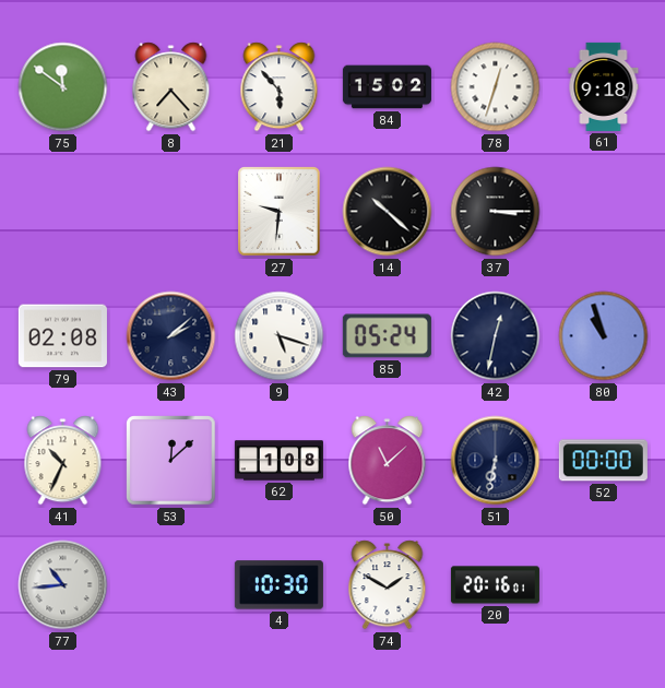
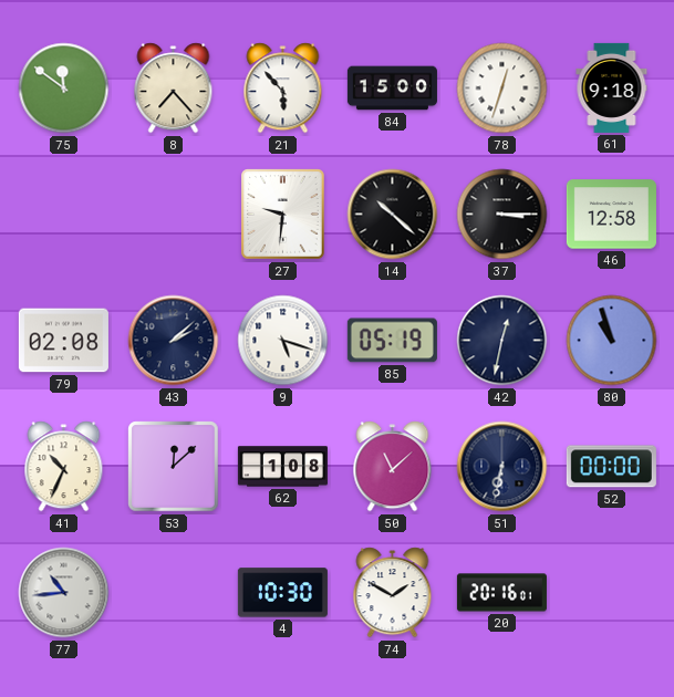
84: 15:02 -> 15:00
46: none -> 12:58
85: 05:24 -> 05:19
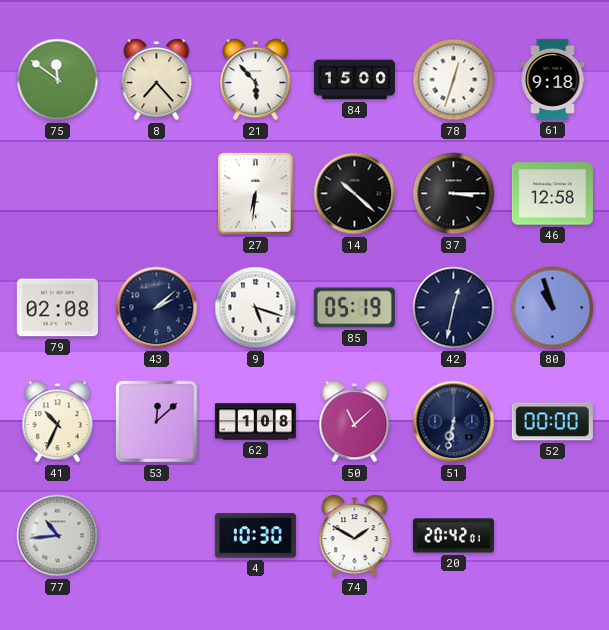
27: 9:31 -> 6:31
20: 20:16 -> 20:42
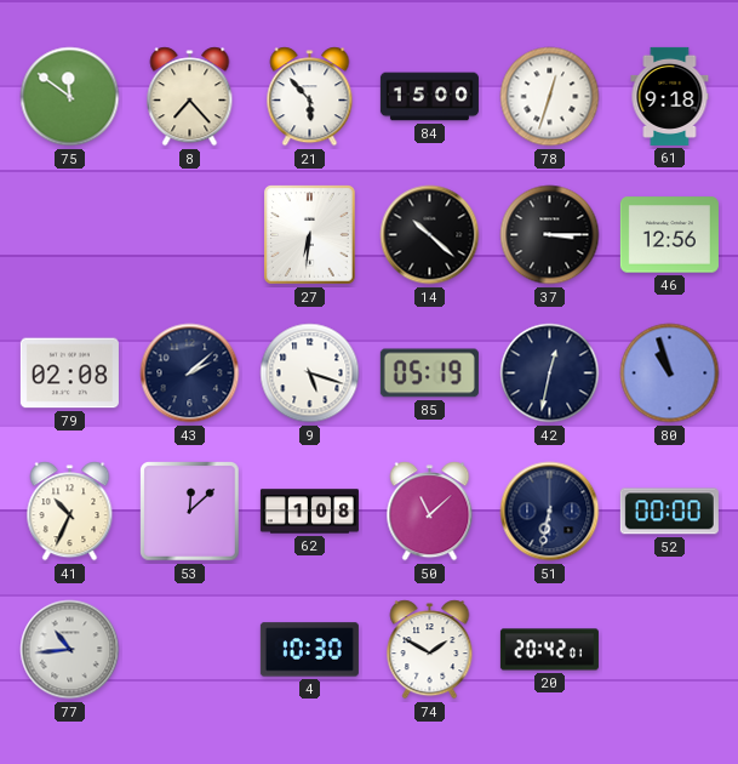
46: 12:58 -> 12:56
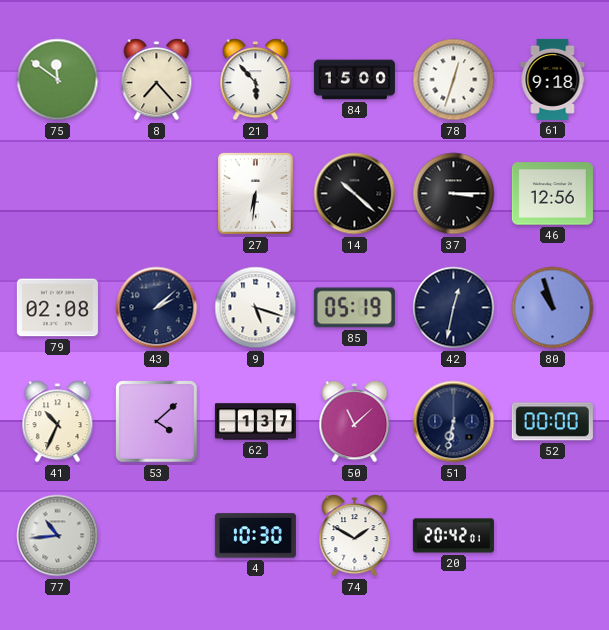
53: 12:08 -> 4:08
62: 1:08 -> 1:37
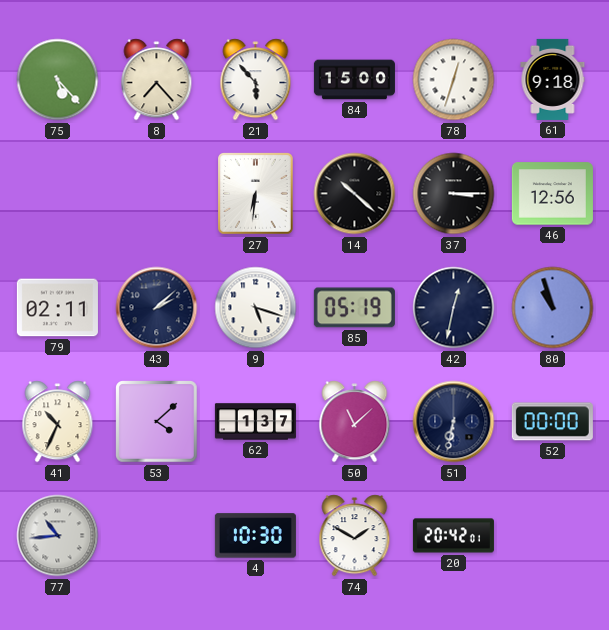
75: 11:51 -> 5:23
79: 02:08 -> 02:11
